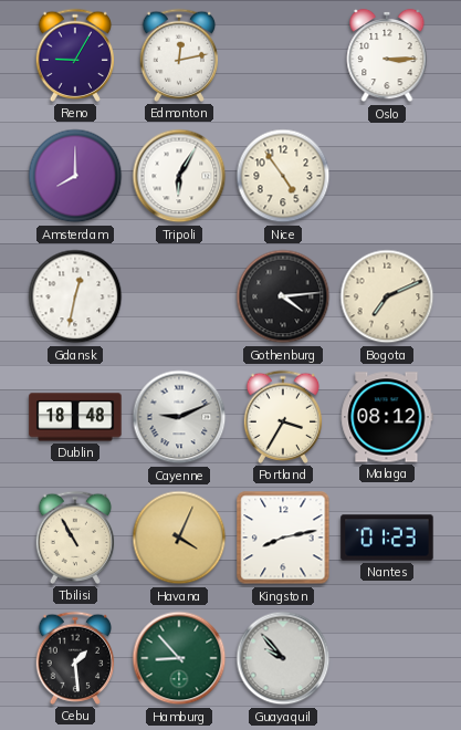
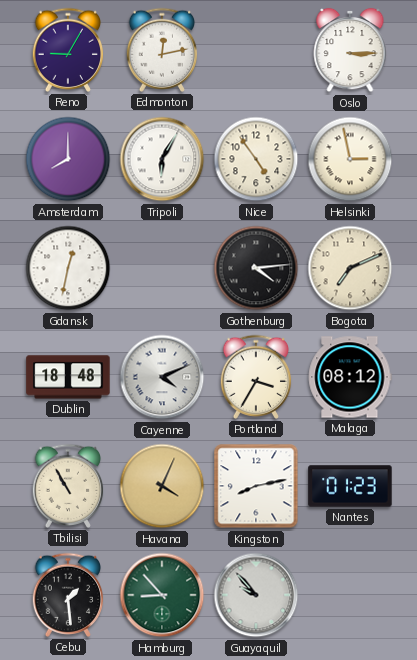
Helsinki: none -> 2:58
Cayenne: 9:11 -> 4:11
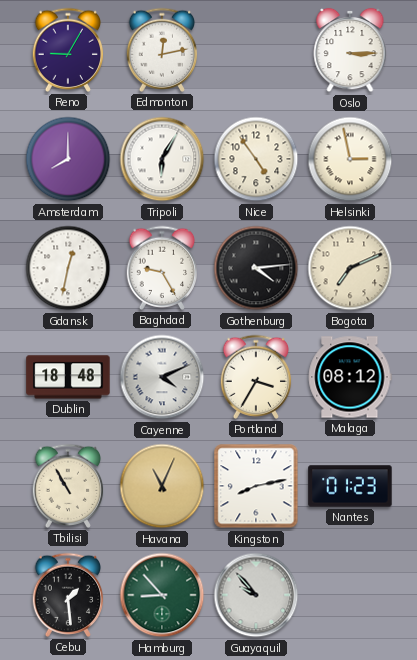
Baghdad: none -> 9:25
Havana: 4:04 -> 11:04
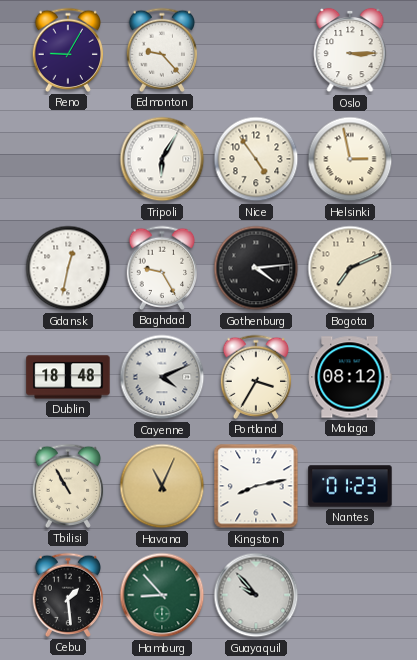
Edmonton: 12:13 -> 9:23
Amsterdam: 8:00 -> none
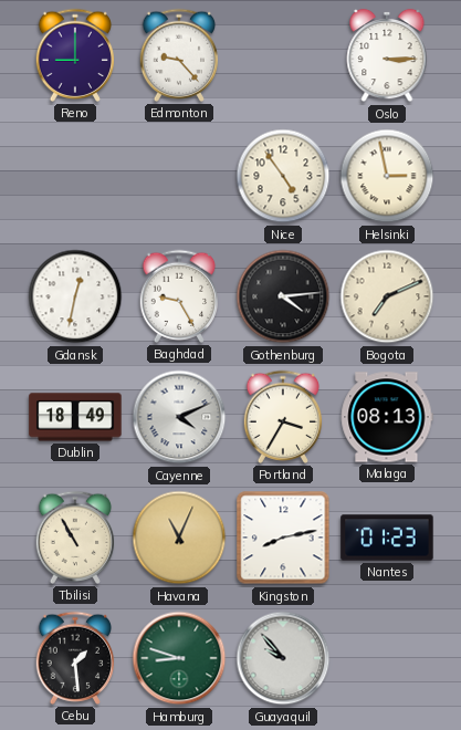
Reno: 9:05 -> 9:00
Tripoli: 6:05 -> none
Dublin: 18:48 -> 18:49
Malaga: 08:12 -> 08:13
Hamburg: 8:53 -> 8:48
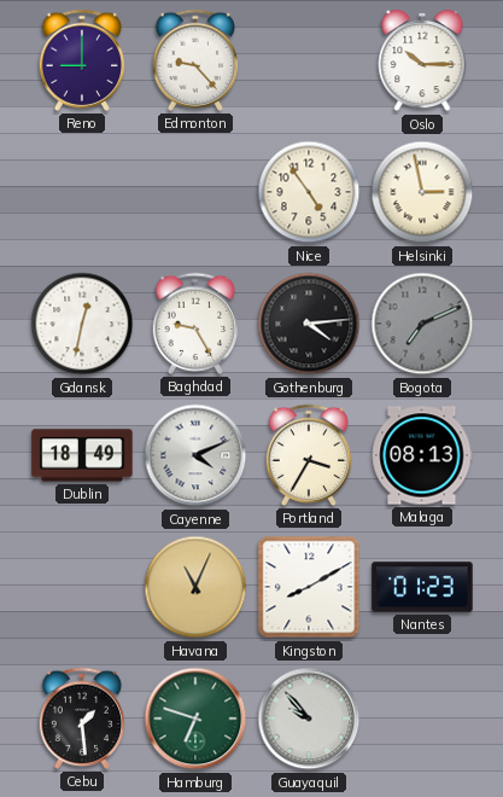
Oslo: 3:15 -> 10:15
Bogota dial: cream -> grey
Tbilisi: 10:55 -> none
Kingston: 8:13 -> 8:10
Hamburg: 8:48 -> 6:48
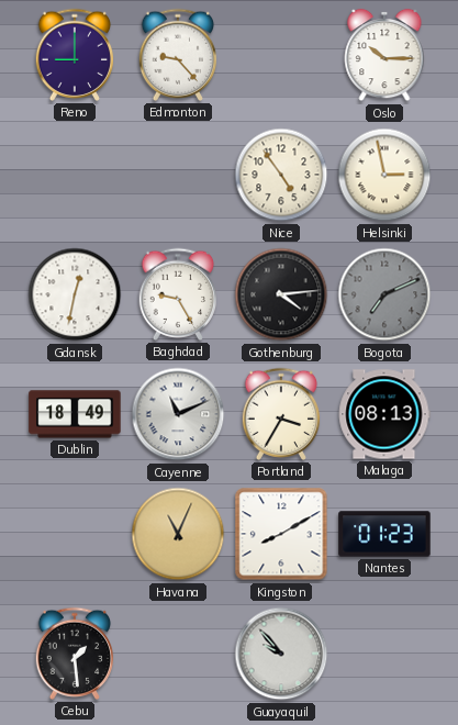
Cayenne: 4:11 -> 11:11
Hamburg: 6:48 -> none
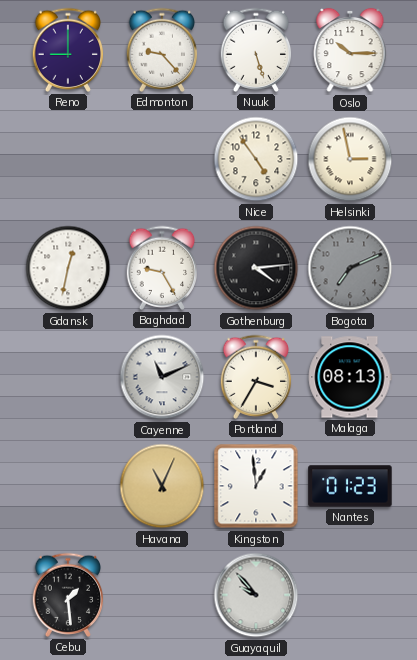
Nuuk: none -> 5:27
Dublin: 18:49 -> none
Kingston: 8:10 -> 12:59
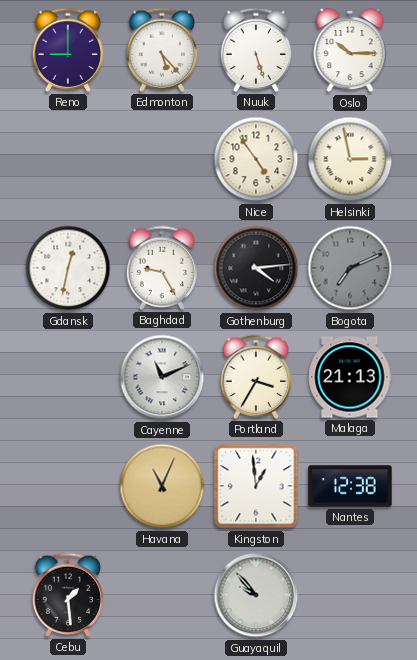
Edmonton: 9:23 -> 5:23
Malaga: 08:13 -> 21:13
Nantes: 01:23 -> 12:38
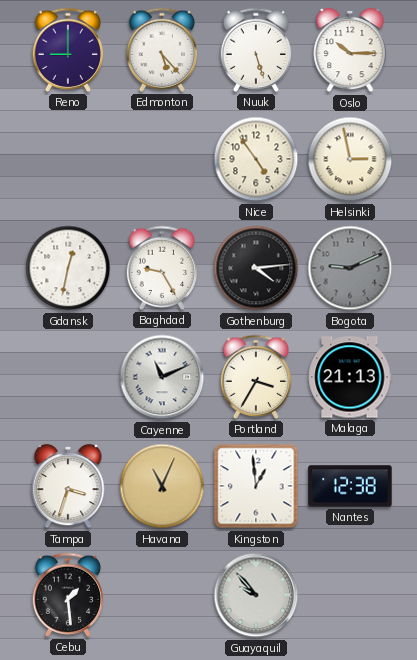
Bogota: 7:11 -> 9:11
Tampa: none -> 3:33
